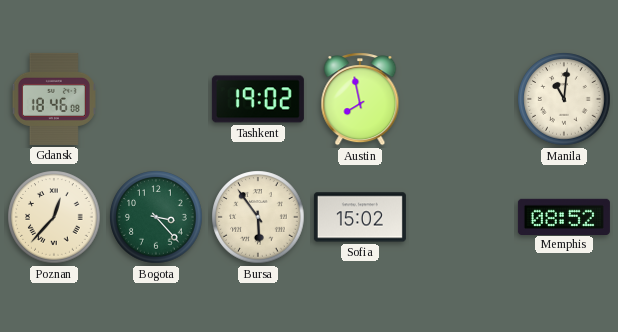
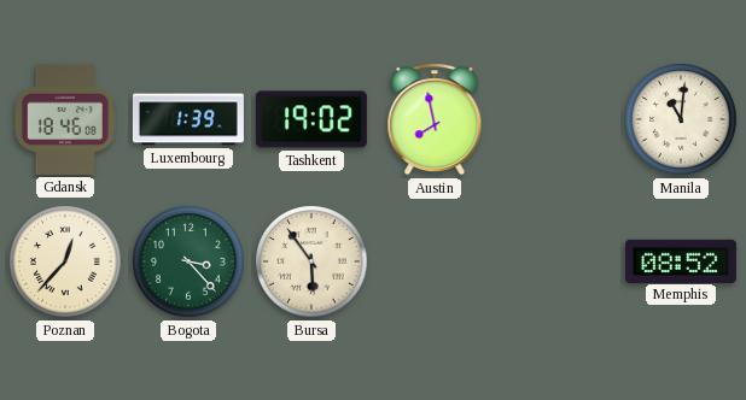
Luxembourg: none -> 1:39
Sofia: 15:02 -> none
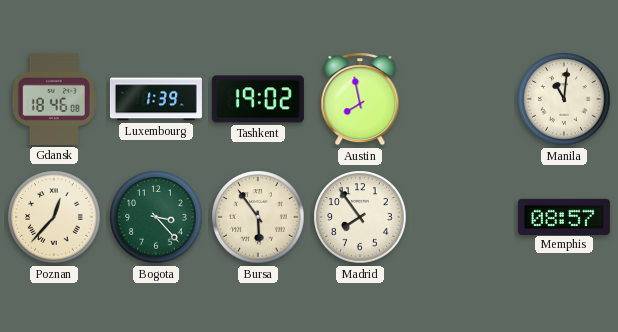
Madrid: none -> 7:54
Memphis: 08:52 -> 08:57
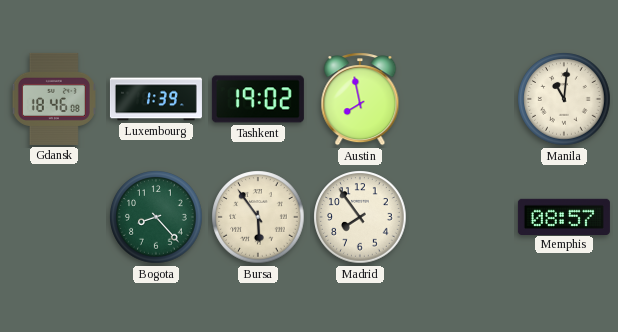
Poznan: 12:37 -> none
Bogota: 3:23 -> 8:23
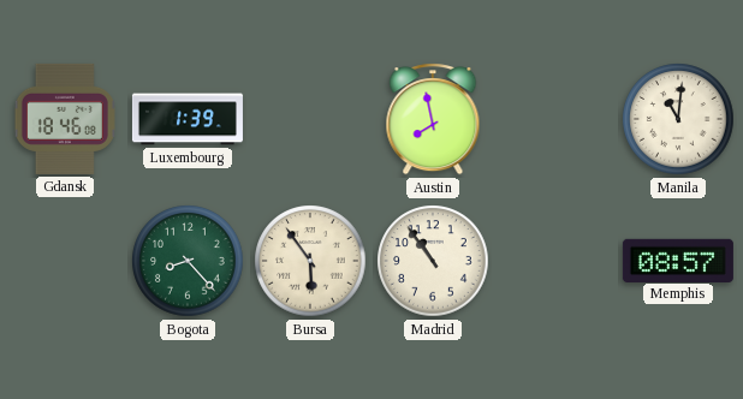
Tashkent: 19:02 -> none
Madrid: 7:54 -> 10:54
